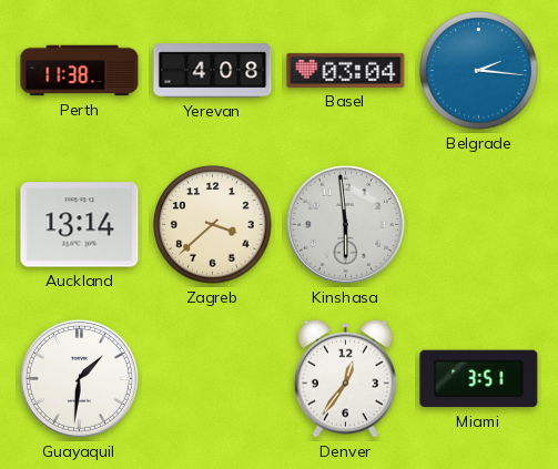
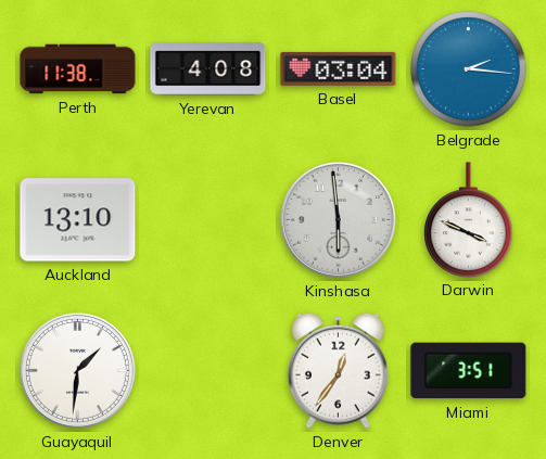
Auckland: 13:14 -> 13:10
Zagreb: 3:38 -> none
Darwin: none -> 3:49
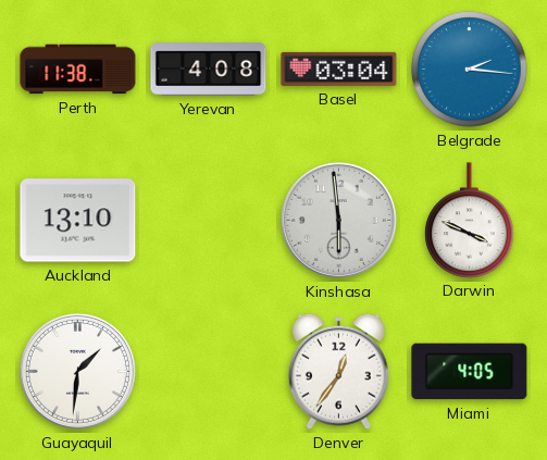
Miami: 3:51 -> 4:05
